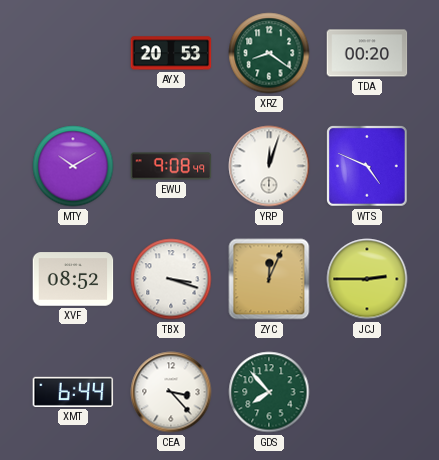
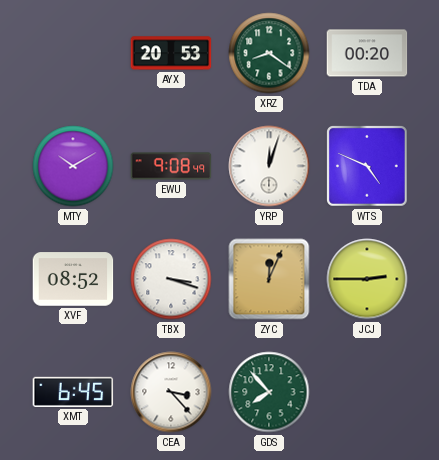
XMT: 6:44 -> 6:45
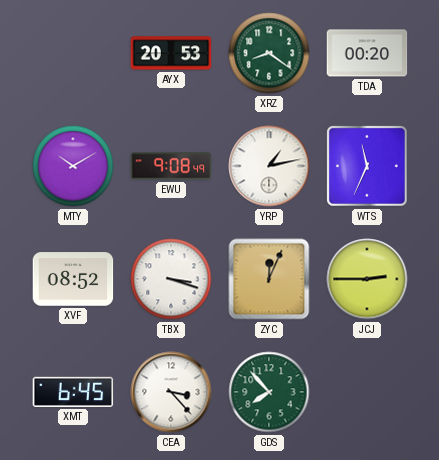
YRP: 12:03 -> 1:13
WTS: 4:49 -> 11:34
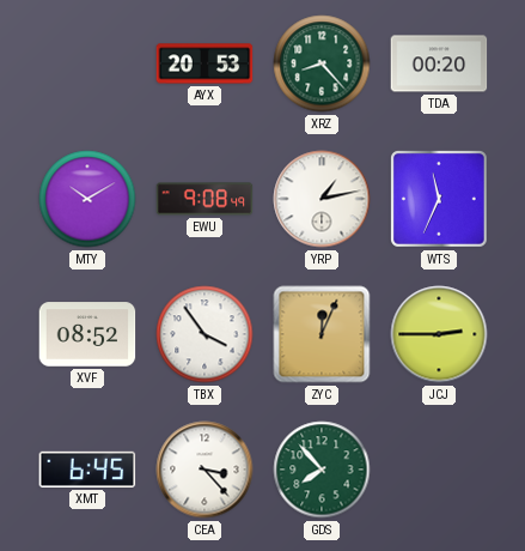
XRZ: 8:21 -> 8:23
TBX: 3:18 -> 3:54
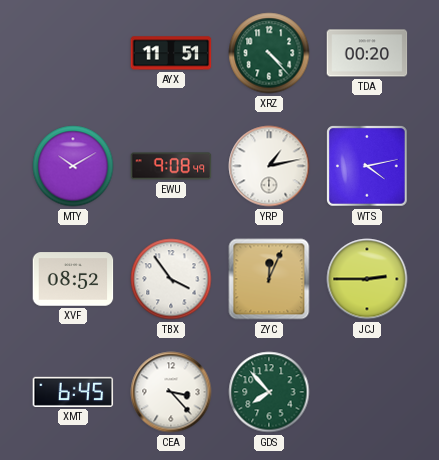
AYX: 20:53 -> 11:51
XRZ: 8:23 -> 4:23
WTS: 11:34 -> 4:13
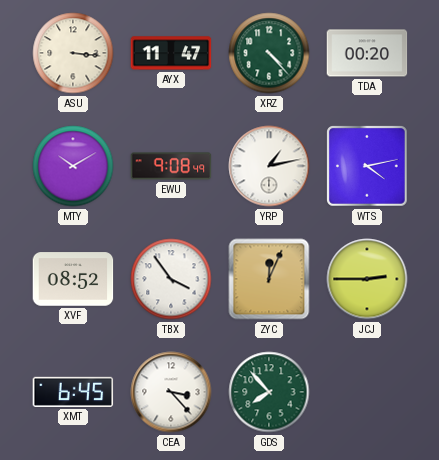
ASU: none -> 3:16
AYX: 11:51 -> 11:47
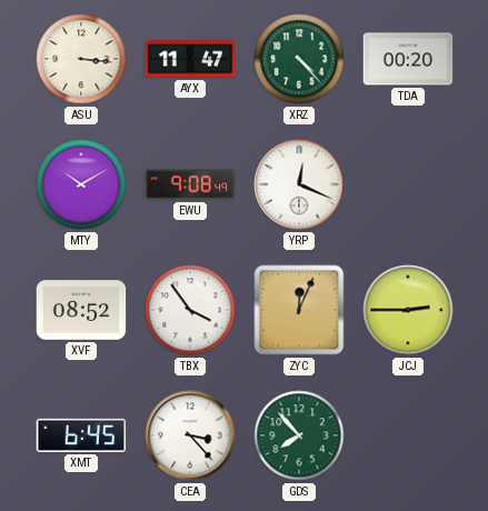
YRP: 1:13 -> 12:19
WTS: 4:13 -> none
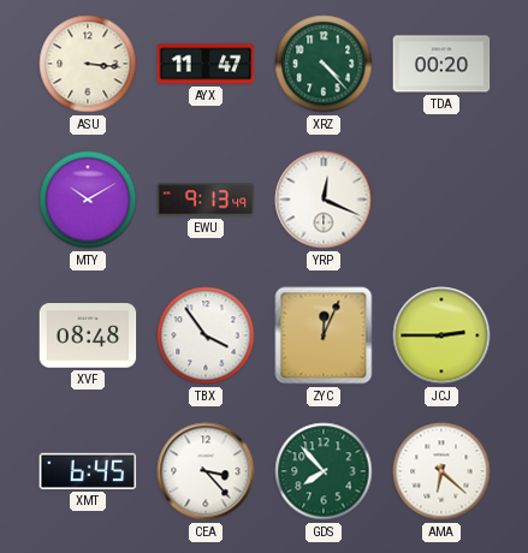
EWU: 9:08 -> 9:13
XVF: 08:52 -> 08:48
AMA: none -> 6:22
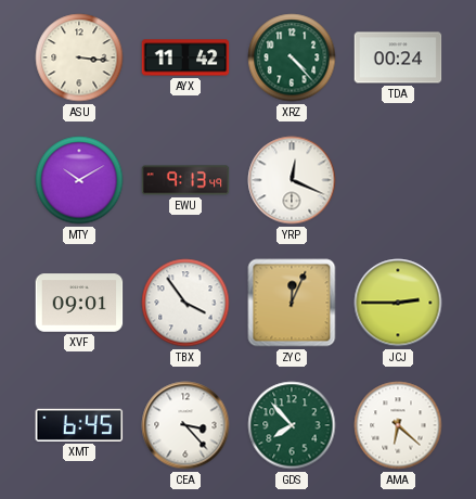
AYX: 11:47 -> 11:42
TDA: 00:20 -> 00:24
XVF: 08:48 -> 09:01
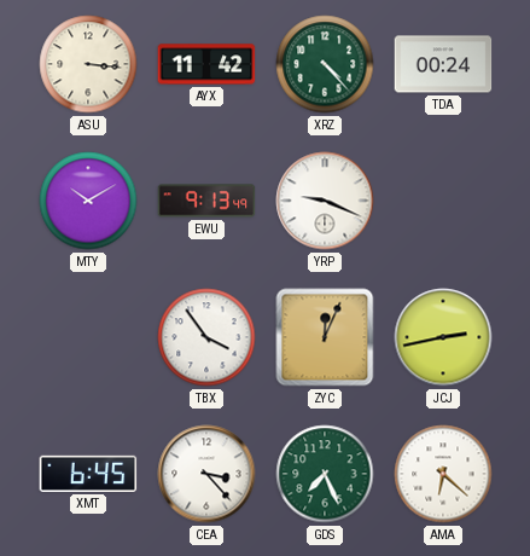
YRP: 12:19 -> 9:19
XVF: 09:01 -> none
JCJ: 2:45 -> 2:43
GDS: 7:53 -> 7:26
